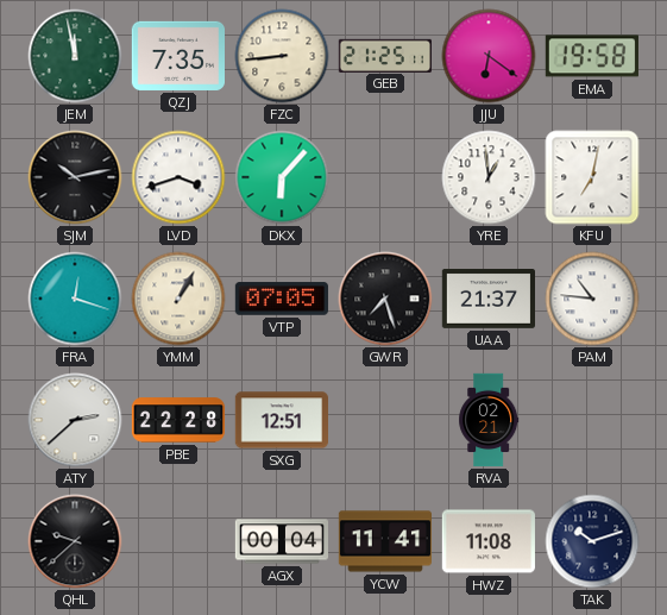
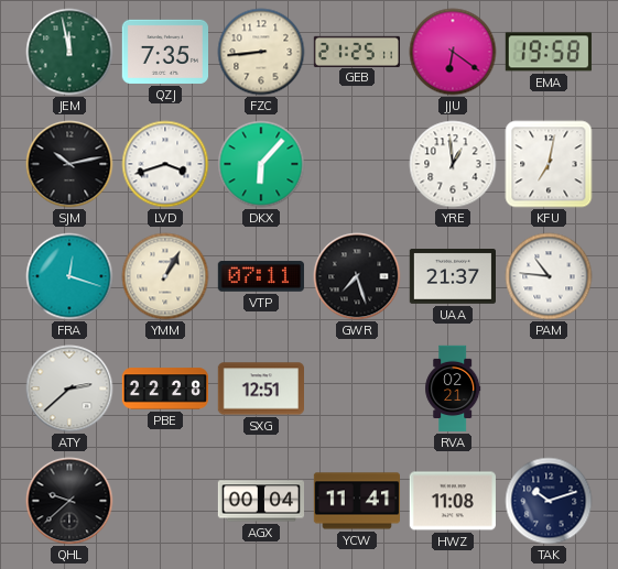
VTP: 07:05 -> 07:11
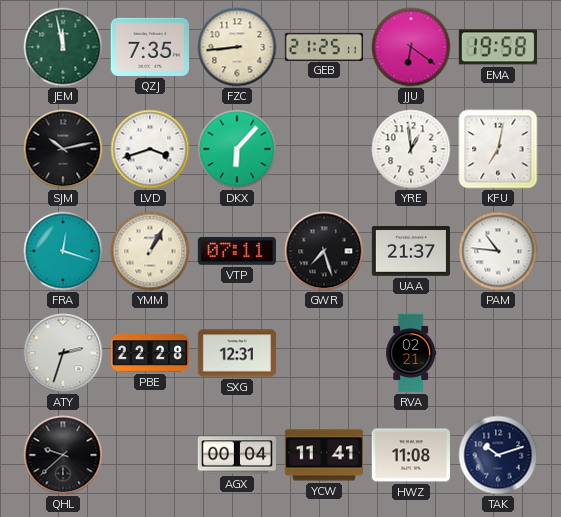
ATY: 2:38 -> 2:33
SXG: 12:51 -> 12:31
